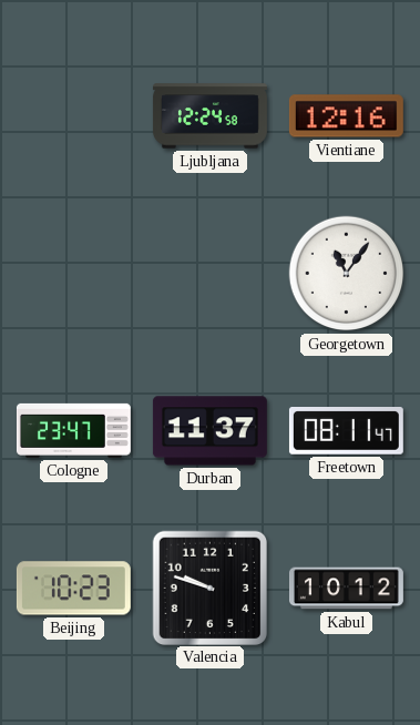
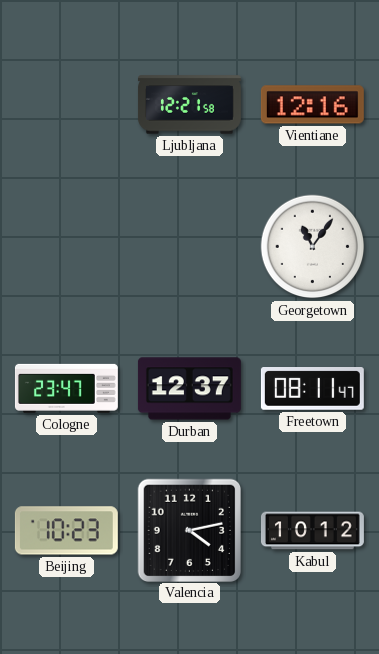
Ljubljana: 12:24 -> 12:21
Durban: 11:37 -> 12:37
Valencia: 9:48 -> 4:13
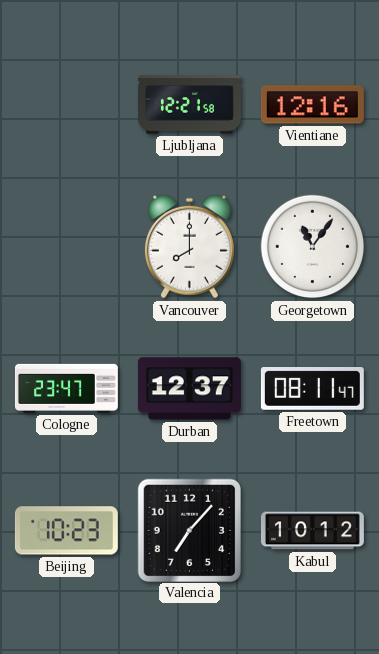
Vancouver: none -> 8:00
Valencia: 4:13 -> 7:07
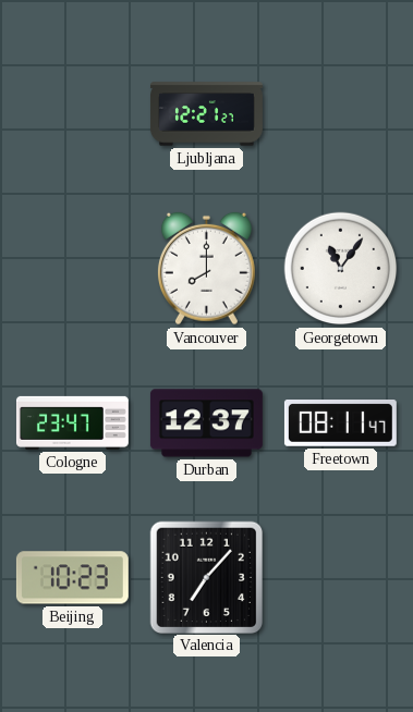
Ljubljana: 12:21:58 -> 12:21:27
Vientiane: 12:16 -> none
Kabul: 10:12 -> none
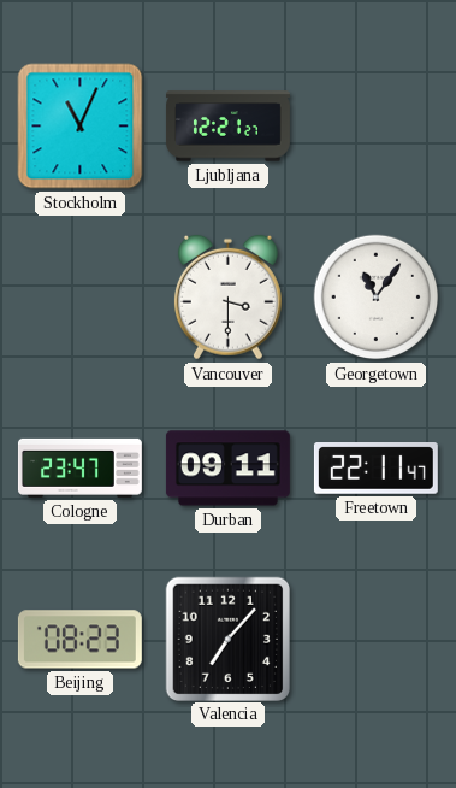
Stockholm: none -> 11:04
Vancouver: 8:00 -> 3:30
Durban: 12:37 -> 09:11
Freetown: 08:11 -> 22:11
Beijing: 10:23 -> 08:23
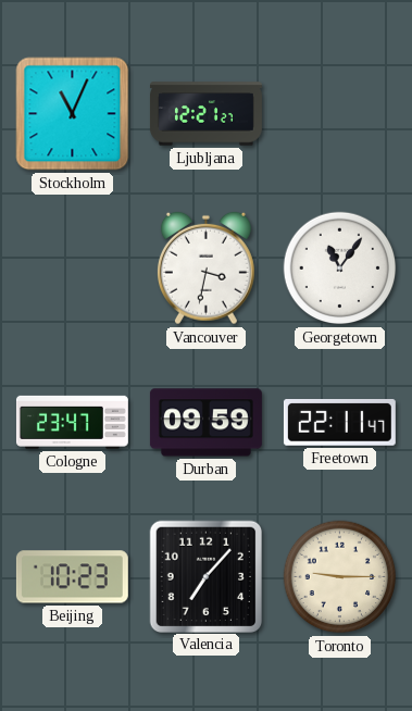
Vancouver: 3:30 -> 3:32
Durban: 09:11 -> 09:59
Beijing: 08:23 -> 10:23
Toronto: none -> 9:15
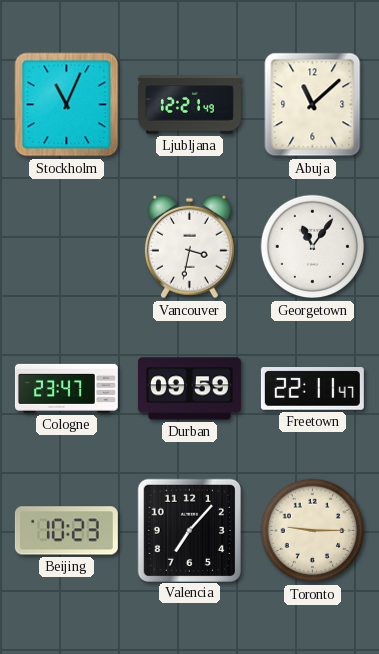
Ljubljana: 12:21:27 -> 12:21:49
Abuja: none -> 11:08
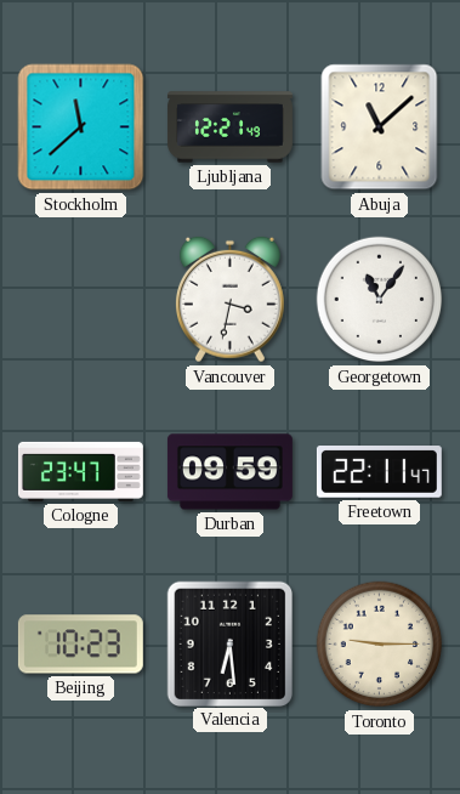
Stockholm: 11:04 -> 11:38
Valencia: 7:07 -> 6:29
